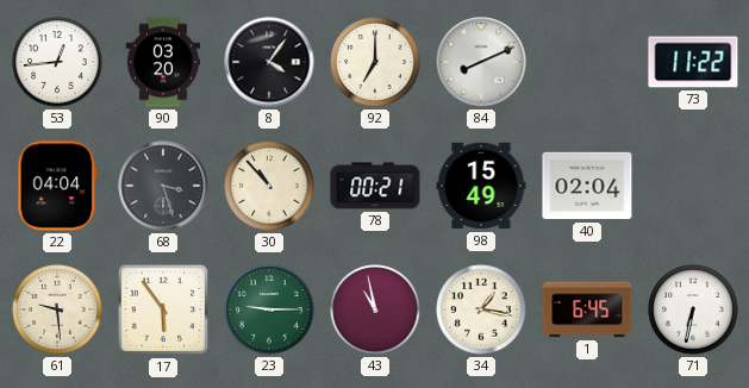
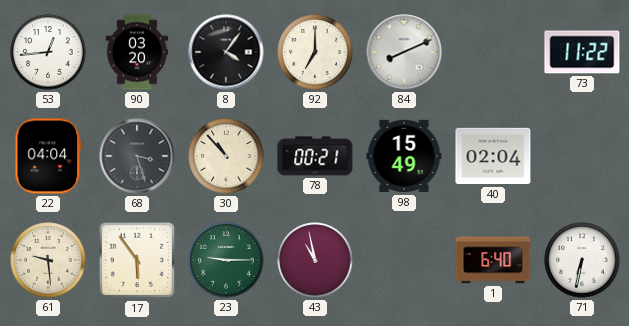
34: 1:17 -> none
1: 6:45 -> 6:40
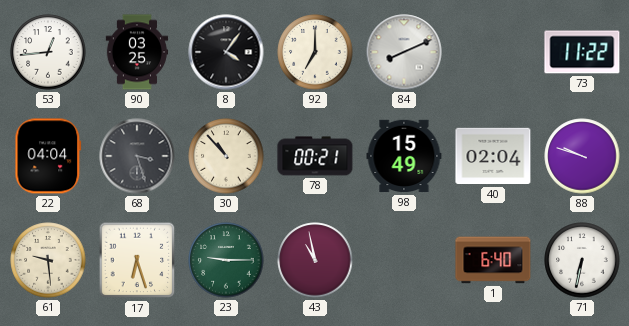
90: 03:20 -> 03:25
88: none -> 9:48
17: 5:54 -> 6:27
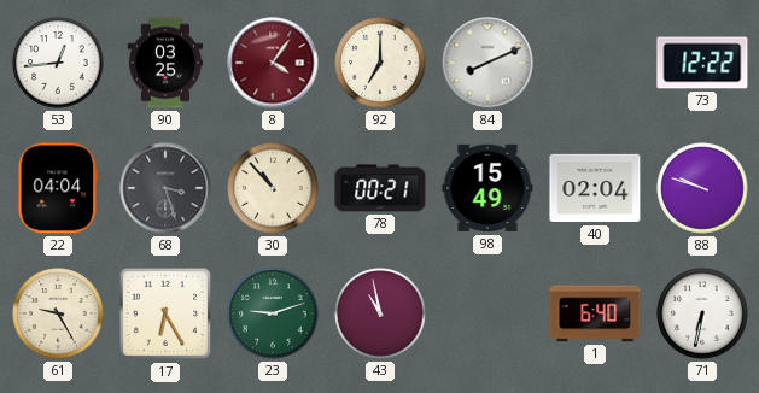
8 dial: black -> burgundy
73: 11:22 -> 12:22
61: 9:29 -> 9:25
17: 6:27 -> 6:25
23: 9:15 -> 9:12
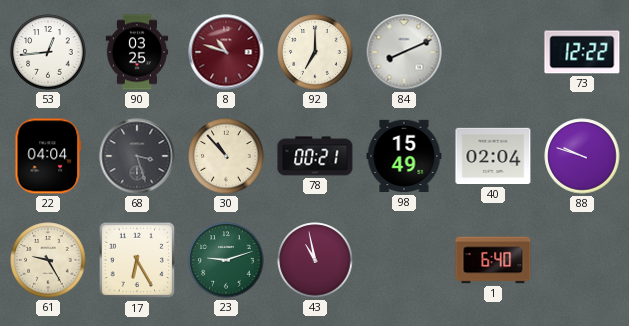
8: 4:06 -> 10:48
71: 6:32 -> none
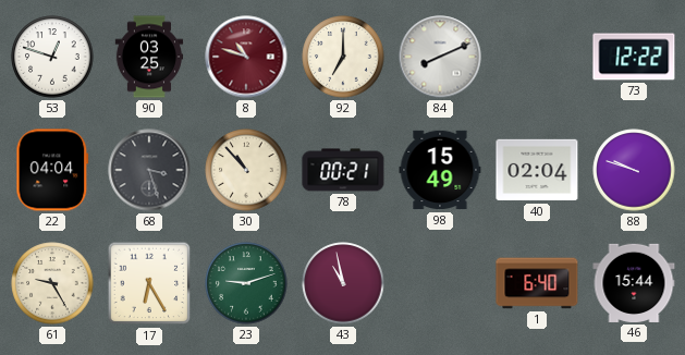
53: 12:44 -> 12:48
46: none -> 15:44
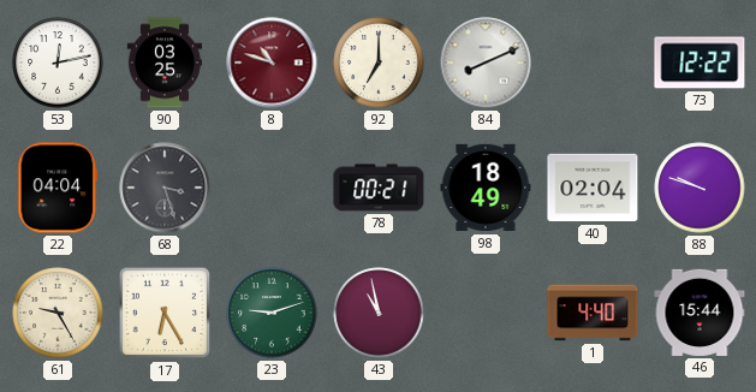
53: 12:48 -> 12:13
30: 10:53 -> none
98: 15:49 -> 18:49
1: 6:40 -> 4:40
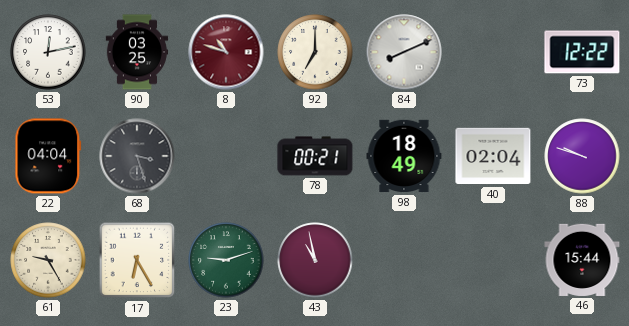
1: 4:40 -> none
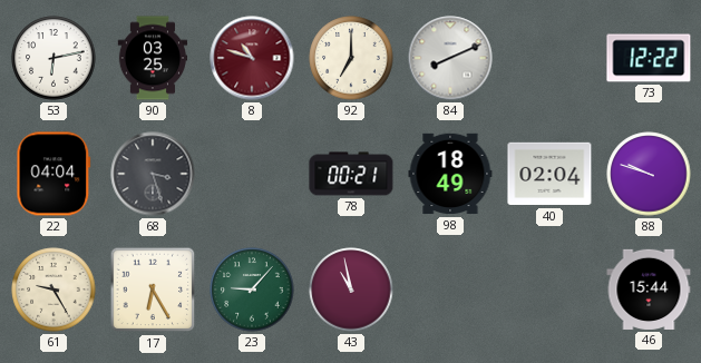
53: 12:13 -> 6:13
23: 9:12 -> 9:07
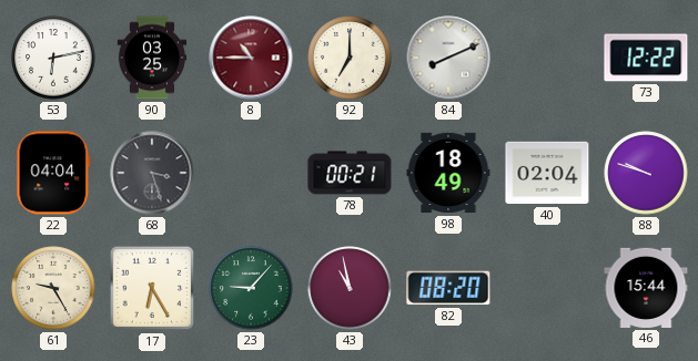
8: 10:48 -> 10:45
82: none -> 08:20
